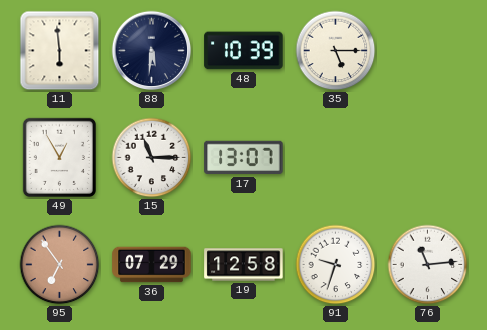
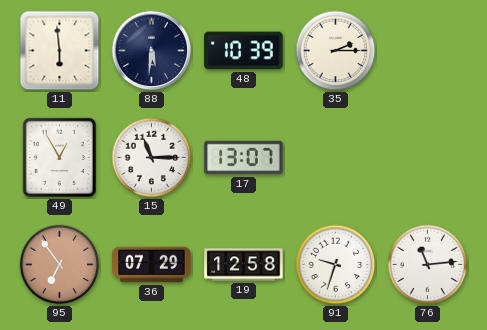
35: 5:15 -> 2:15
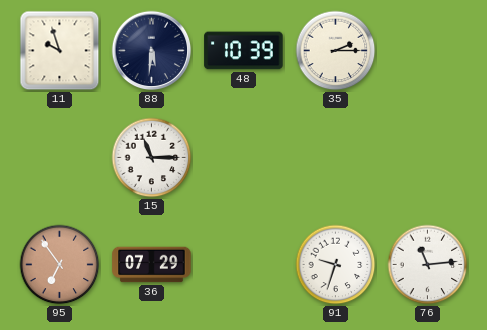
11: 5:59 -> 9:57
49: 12:55 -> none
17: 13:07 -> none
19: 12:58 -> none
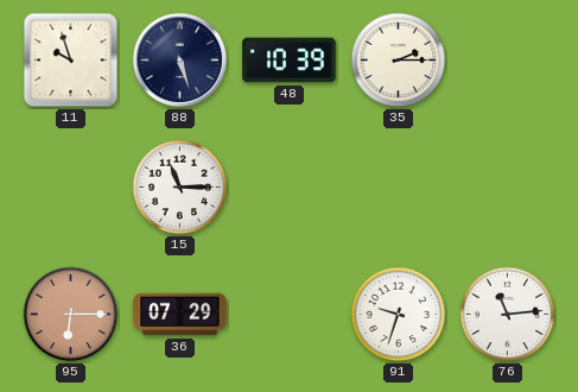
88: 5:31 -> 5:27
95: 6:54 -> 6:15
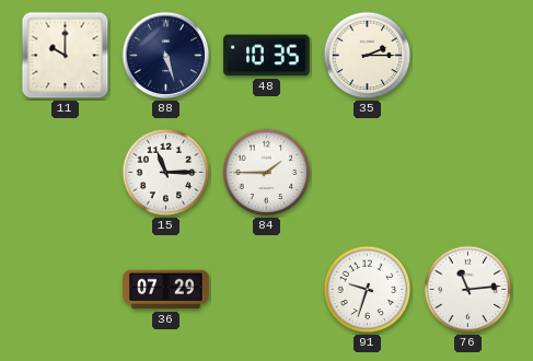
11: 9:57 -> 10:00
48: 10:39 -> 10:35
84: none -> 1:45
95: 6:15 -> none
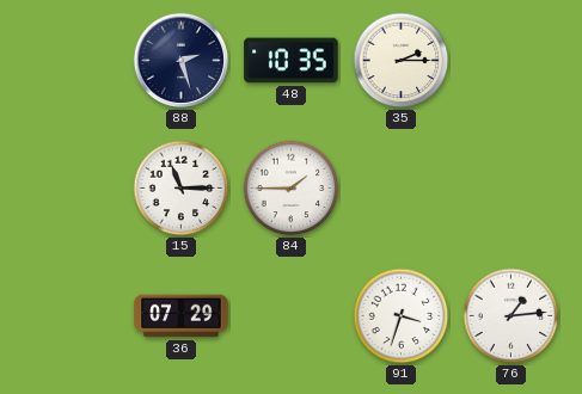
11: 10:00 -> none
88: 5:27 -> 2:27
91: 9:33 -> 3:33
76: 11:14 -> 1:14
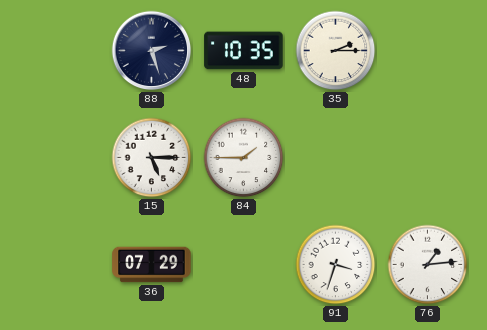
15: 11:15 -> 5:15
